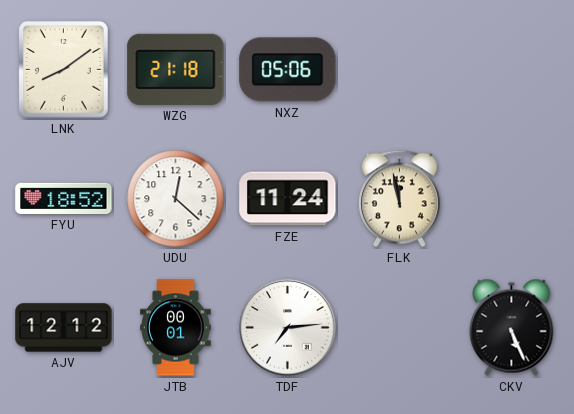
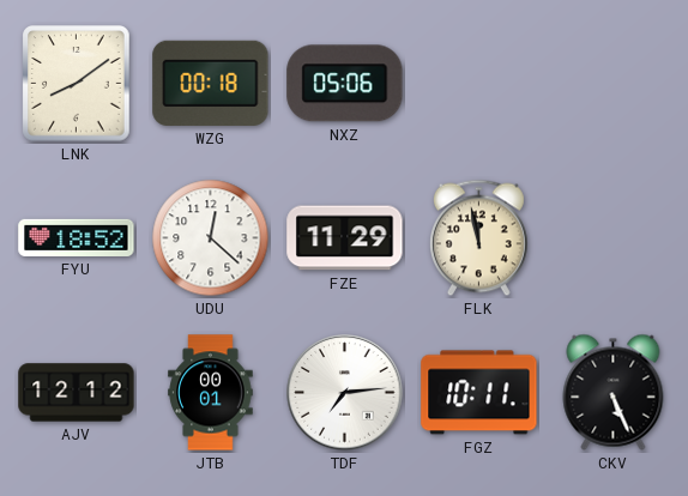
WZG: 21:18 -> 00:18
FZE: 11:24 -> 11:29
FGZ: none -> 10:11
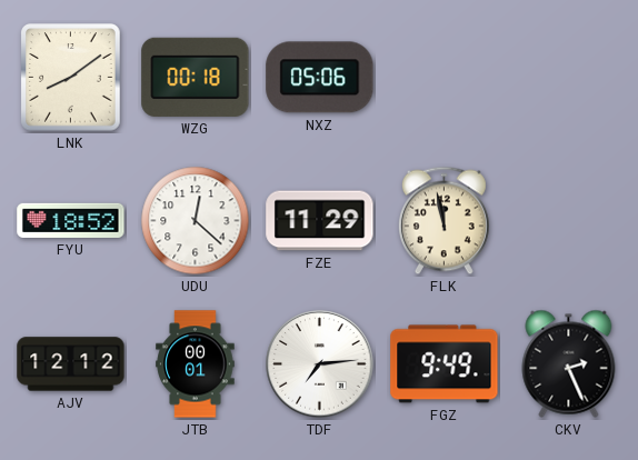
FGZ: 10:11 -> 9:49
CKV: 5:26 -> 2:26
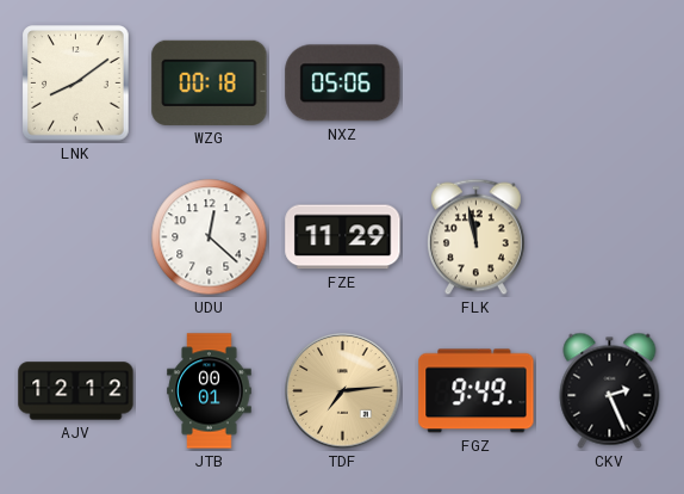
FYU: 18:52 -> none
TDF dial: white -> champagne
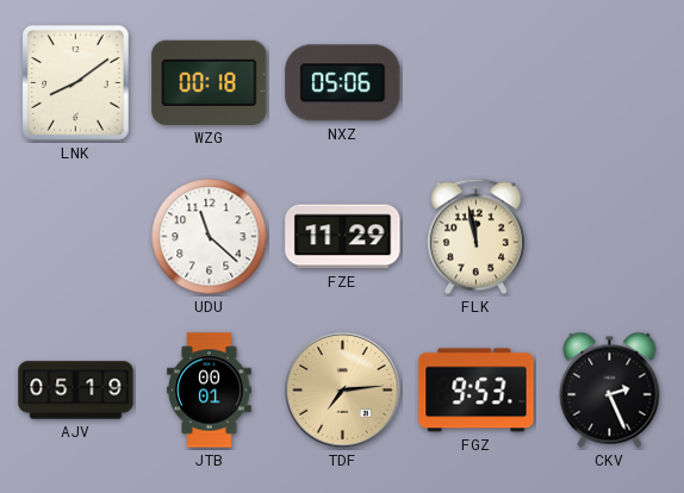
UDU: 12:22 -> 11:22
AJV: 12:12 -> 05:19
FGZ: 9:49 -> 9:53
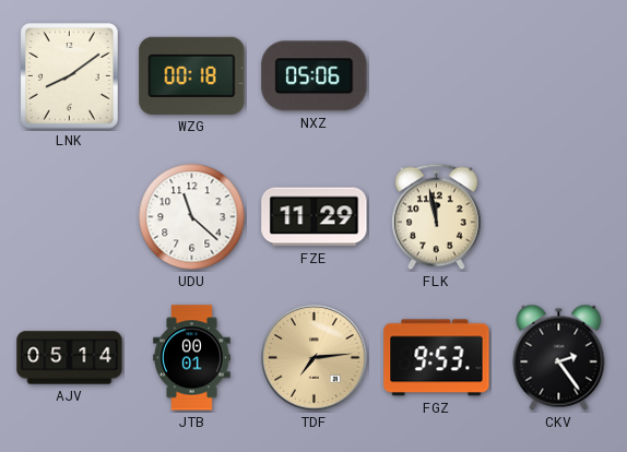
AJV: 05:19 -> 05:14
CKV: 2:26 -> 2:24
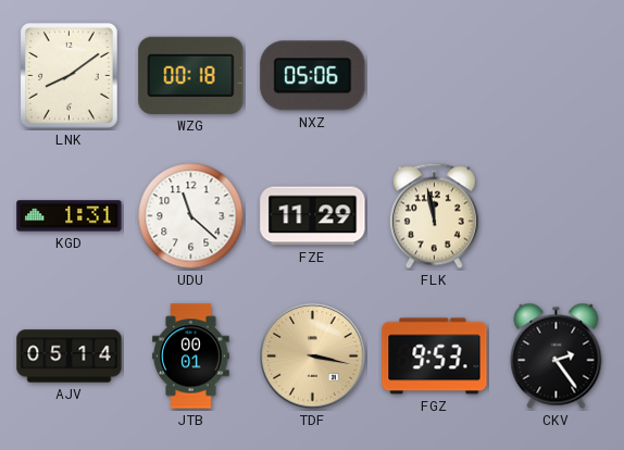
KGD: none -> 1:31
TDF: 7:14 -> 3:17
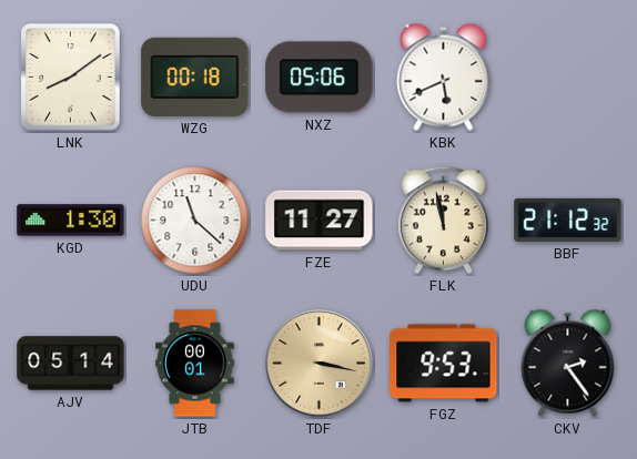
KBK: none -> 5:41
KGD: 1:31 -> 1:30
FZE: 11:29 -> 11:27
BBF: none -> 21:12
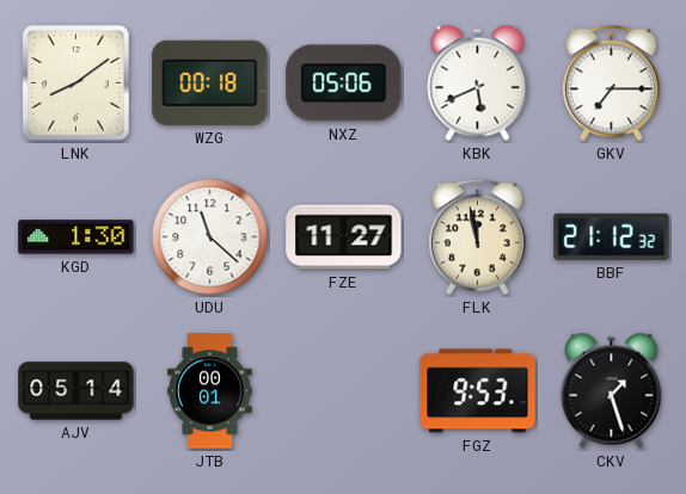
GKV: none -> 7:15
TDF: 3:17 -> none
CKV: 2:24 -> 1:27
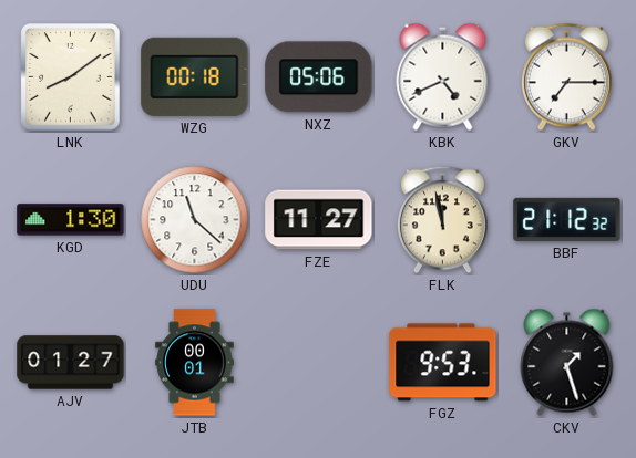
KBK: 5:41 -> 4:41
AJV: 05:14 -> 01:27
